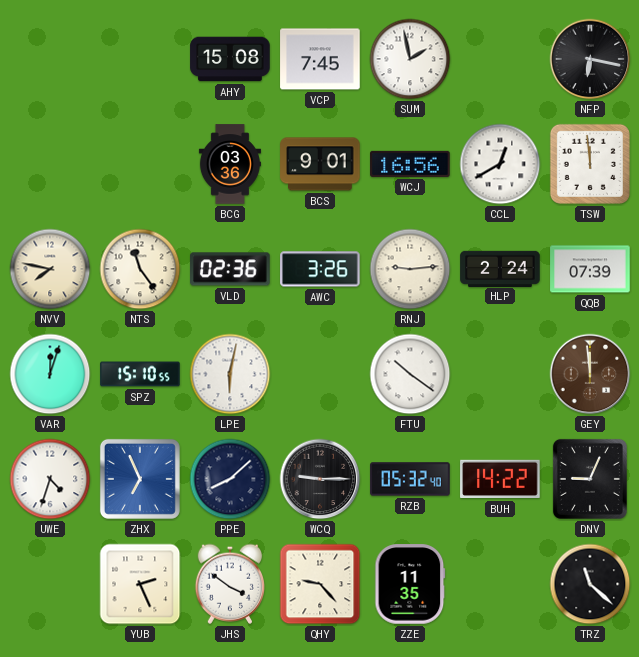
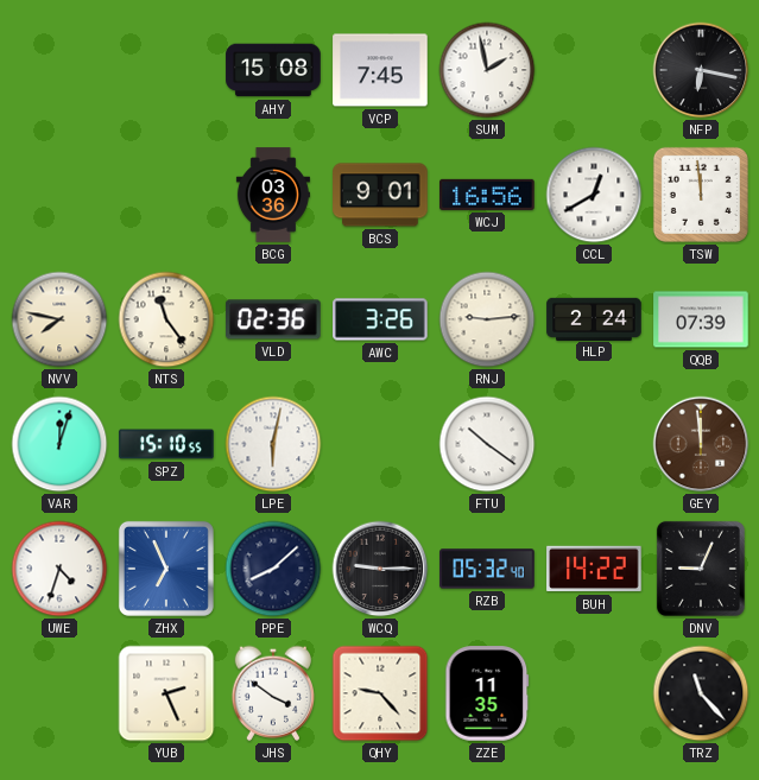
TRZ: 11:22 -> 11:23
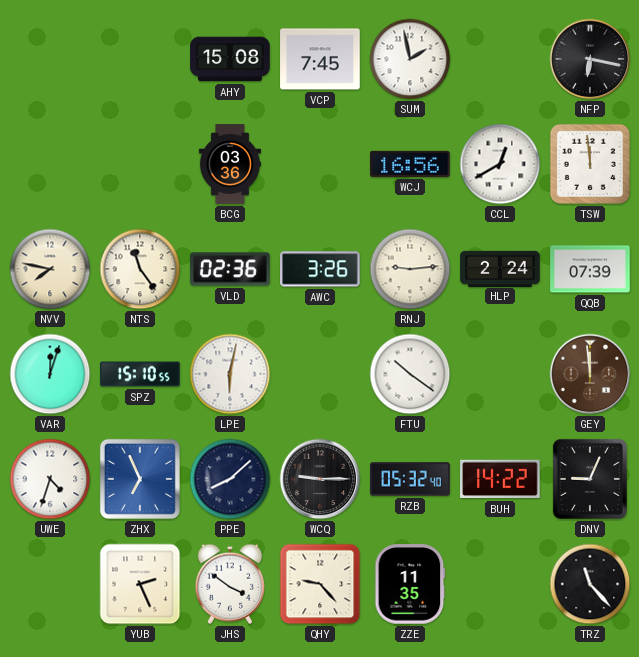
BCS: 9:01 -> none
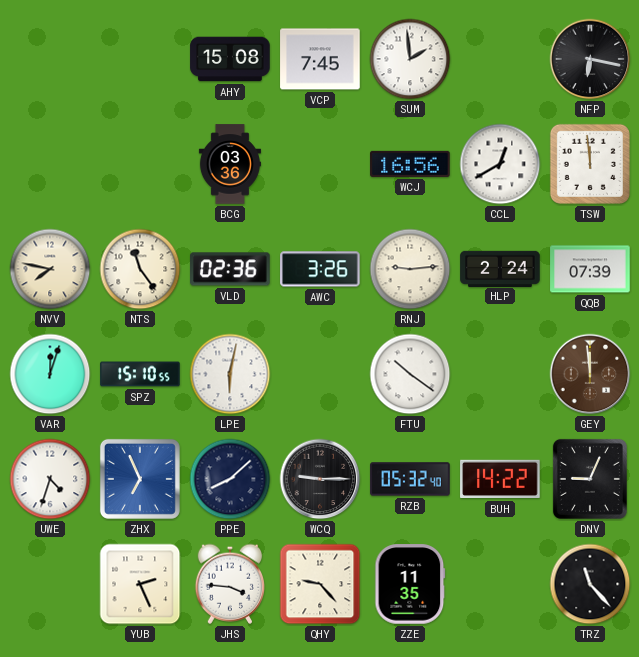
SUM: 1:58 -> 1:59
JHS: 3:51 -> 3:46
